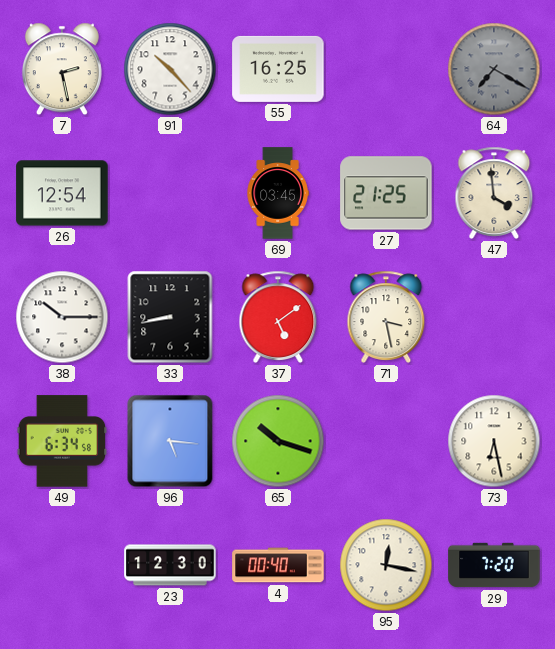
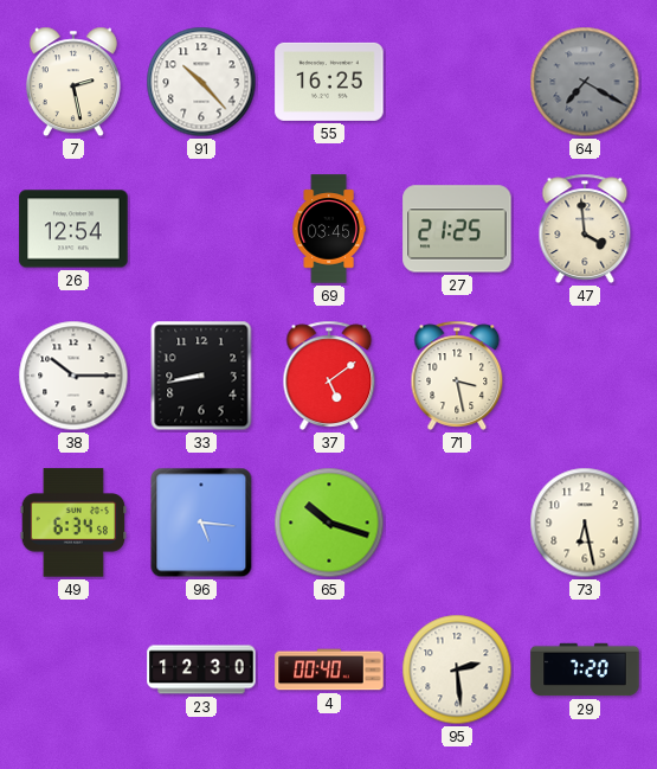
95: 12:17 -> 2:29
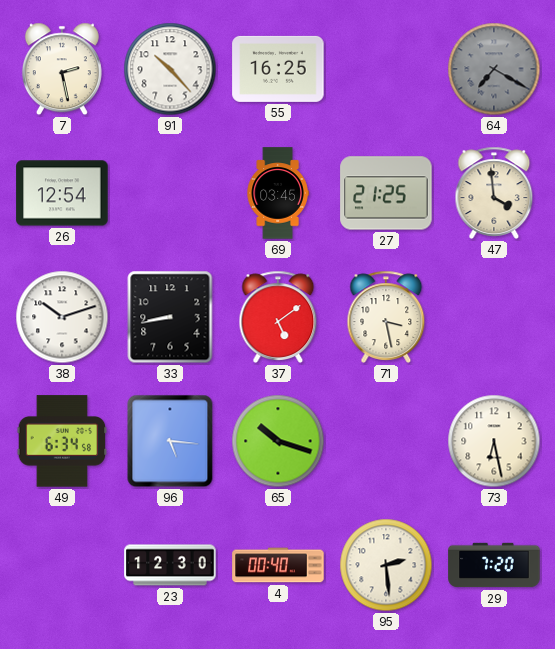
38: 10:15 -> 10:12
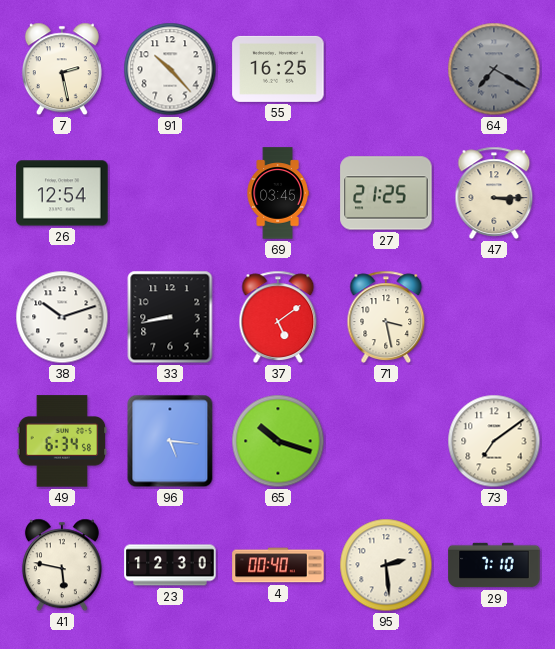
47: 3:59 -> 3:15
73: 6:28 -> 7:09
41: none -> 5:47
29: 7:20 -> 7:10
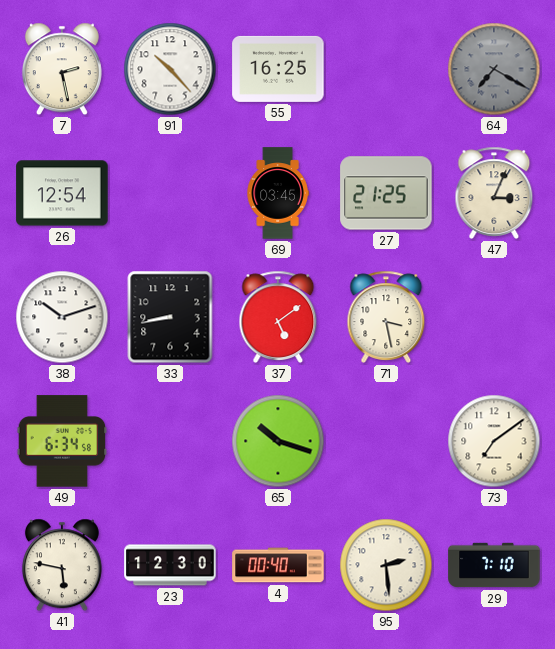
47: 3:15 -> 3:04
96: 5:16 -> none
